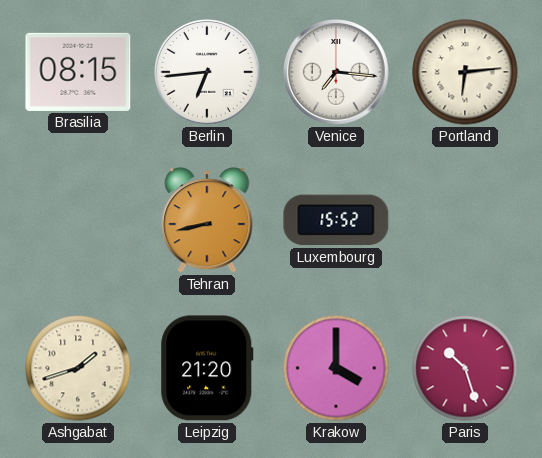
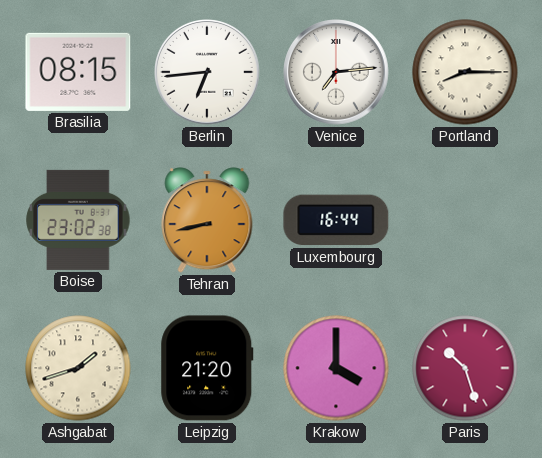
Venice: 7:16 -> 7:14
Portland: 6:14 -> 8:15
Boise: none -> 23:02
Luxembourg: 15:52 -> 16:44
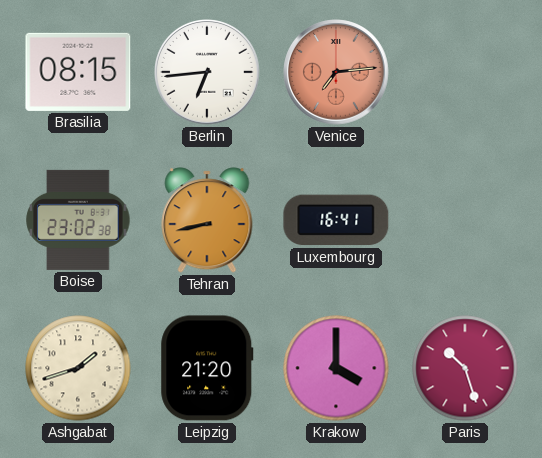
Venice dial: white -> salmon
Portland: 8:15 -> none
Luxembourg: 16:44 -> 16:41
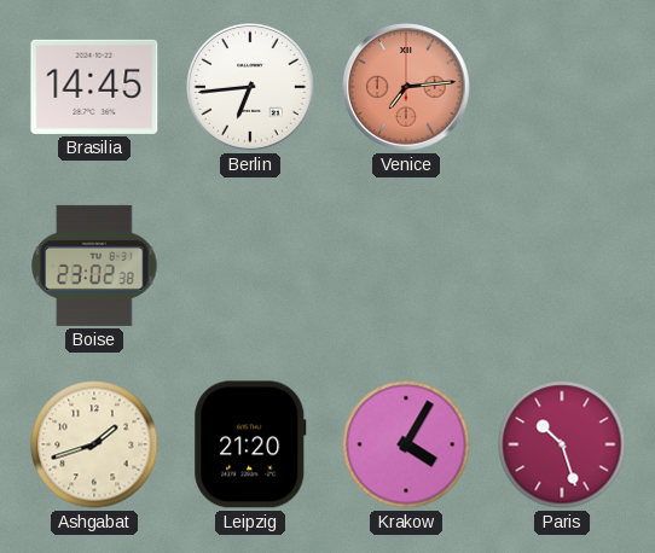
Brasilia: 08:15 -> 14:45
Tehran: 8:43 -> none
Luxembourg: 16:41 -> none
Krakow: 4:00 -> 4:05
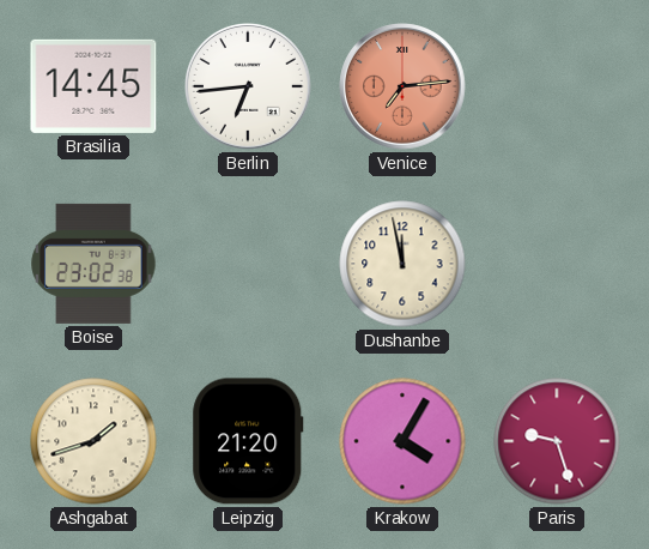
Dushanbe: none -> 11:58
Paris: 10:27 -> 9:27
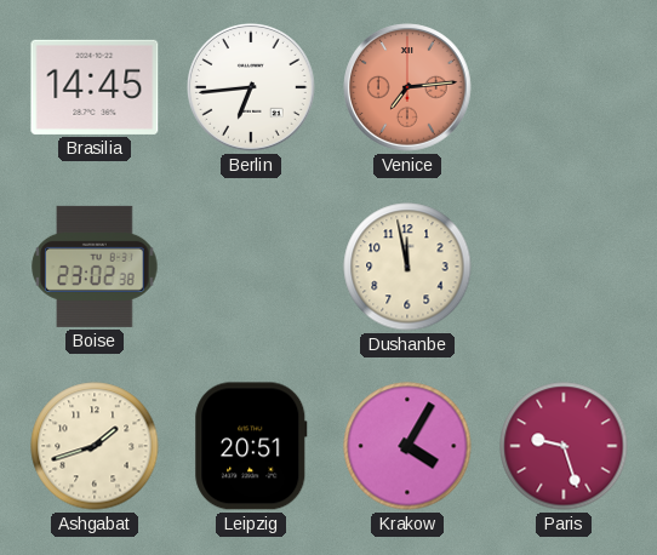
Leipzig: 21:20 -> 20:51
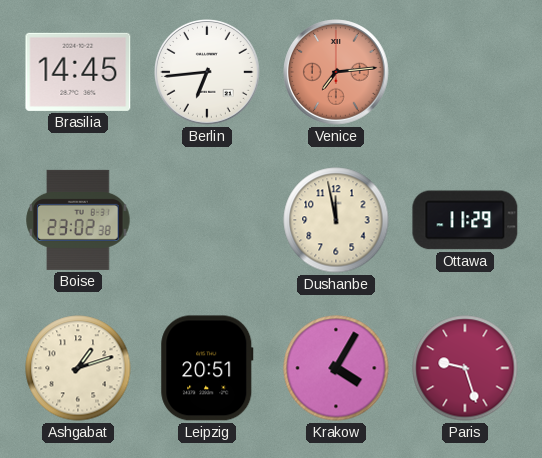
Ottawa: none -> 11:29
Ashgabat: 1:42 -> 1:12
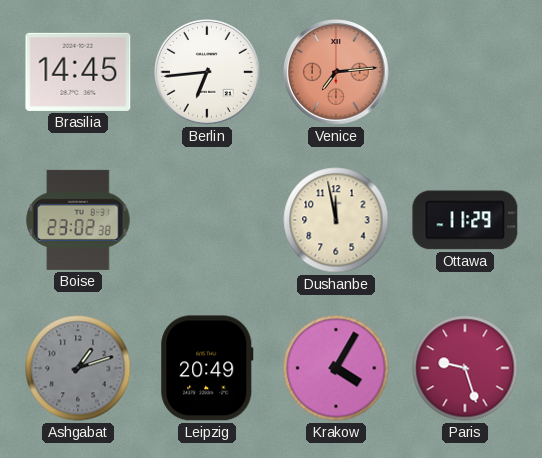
Ashgabat dial: cream -> grey
Leipzig: 20:51 -> 20:49
